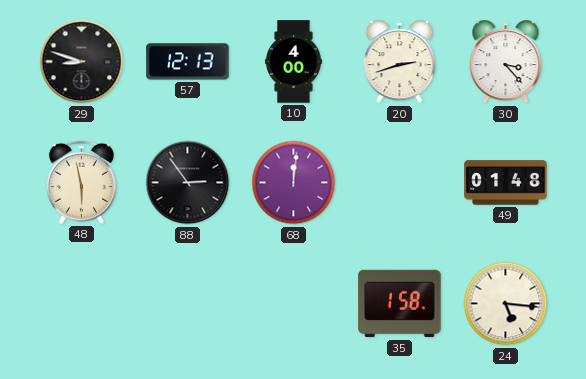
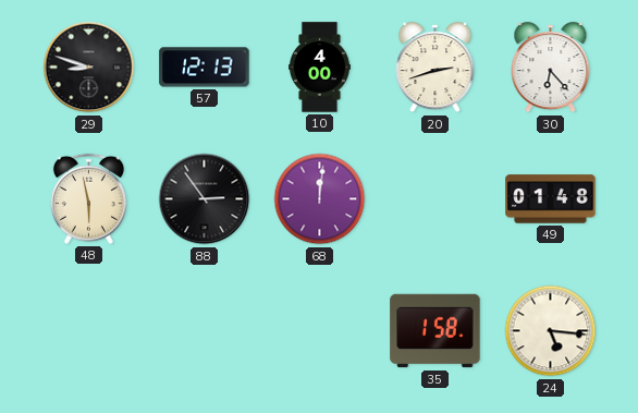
30: 3:23 -> 6:23
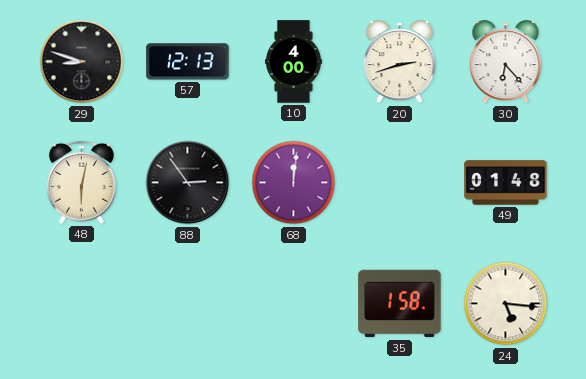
48: 5:58 -> 6:02
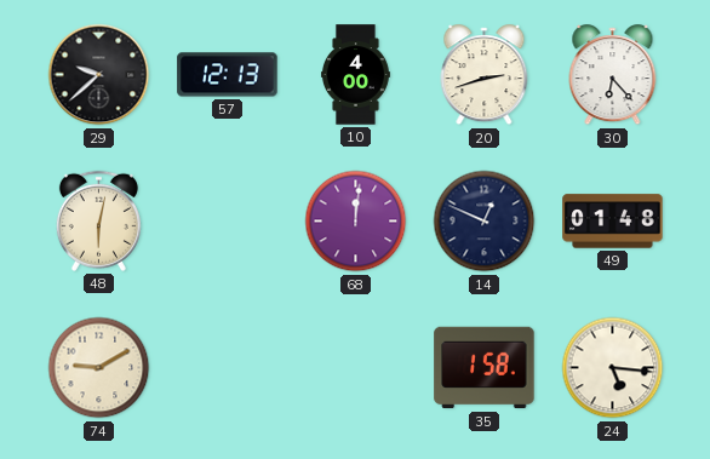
29: 8:48 -> 9:38
88: 2:54 -> none
14: none -> 12:49
74: none -> 9:10
